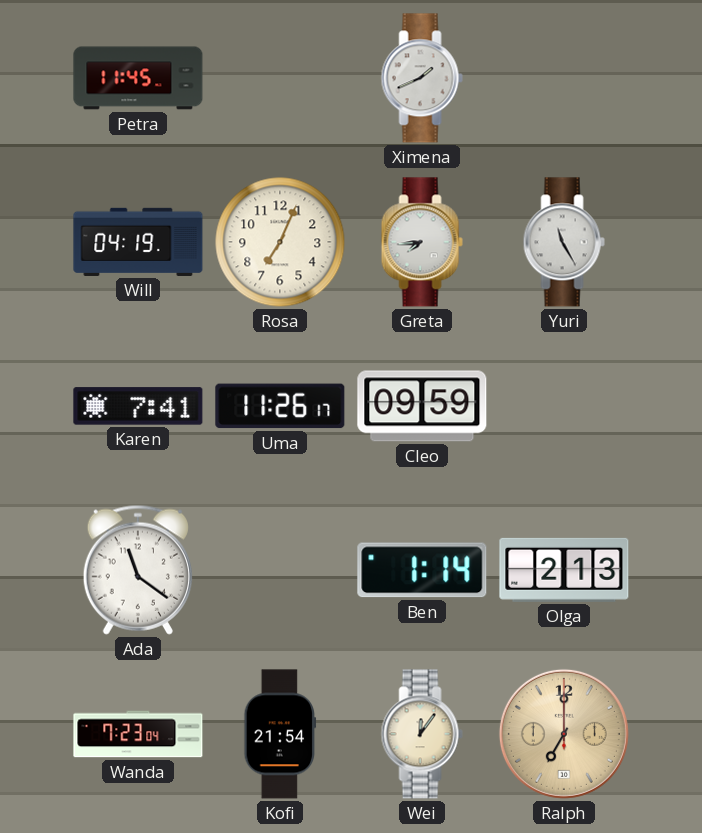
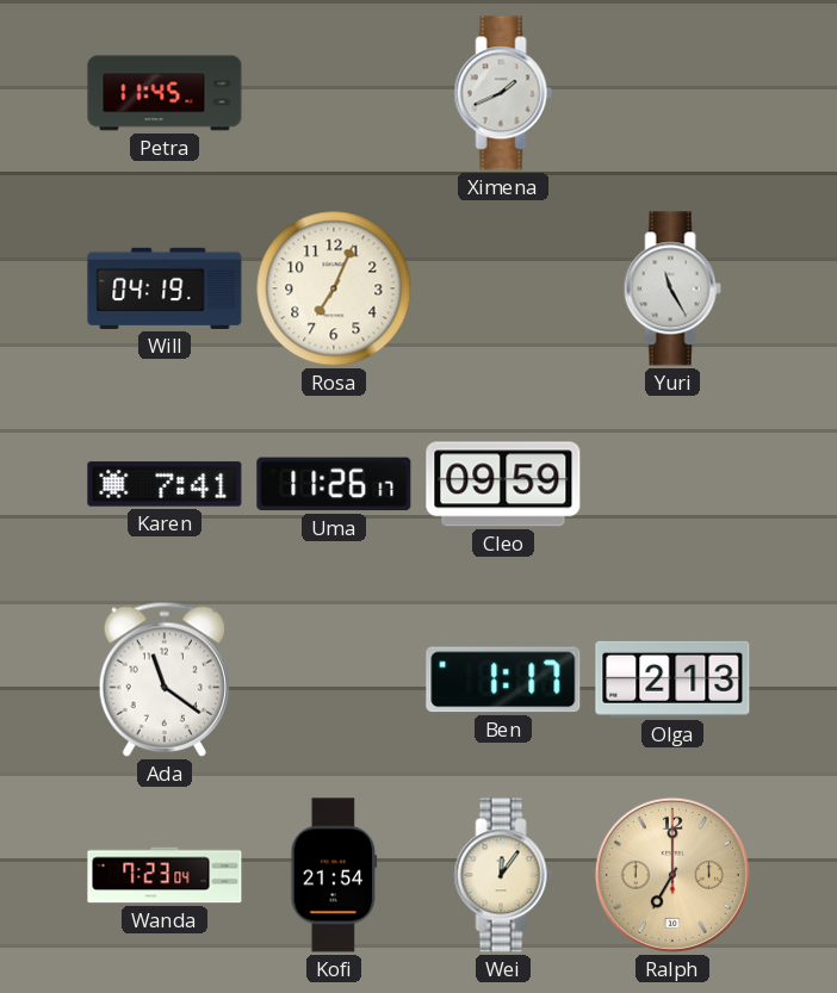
Greta: 7:44 -> none
Ben: 1:14 -> 1:17
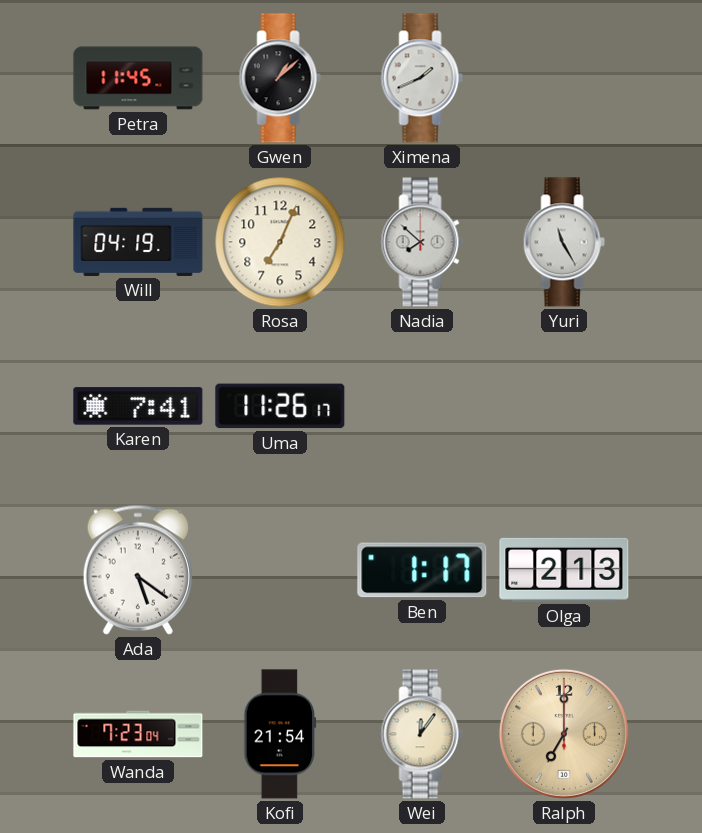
Gwen: none -> 1:08
Nadia: none -> 7:52
Cleo: 09:59 -> none
Ada: 11:21 -> 5:21
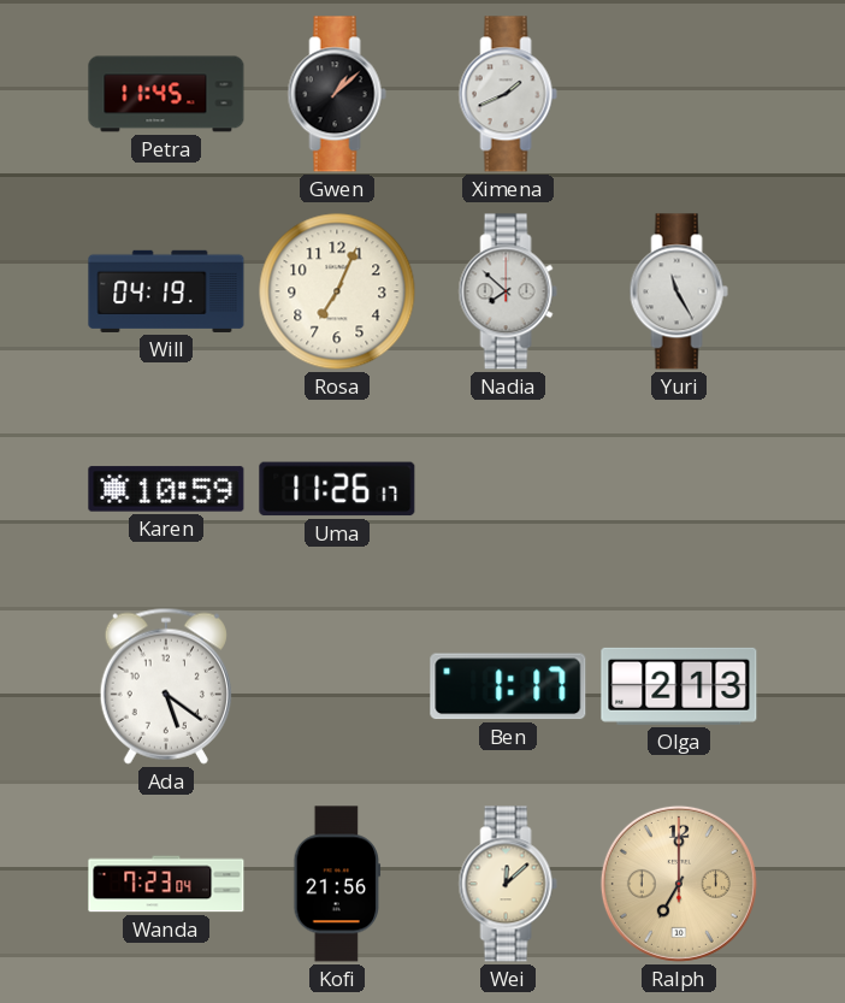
Karen: 7:41 -> 10:59
Kofi: 21:54 -> 21:56
Wei: 12:06 -> 12:08
